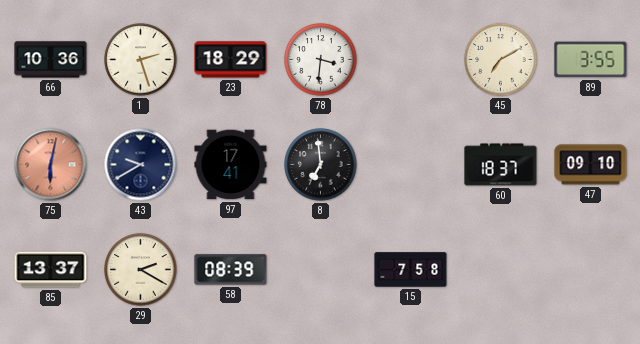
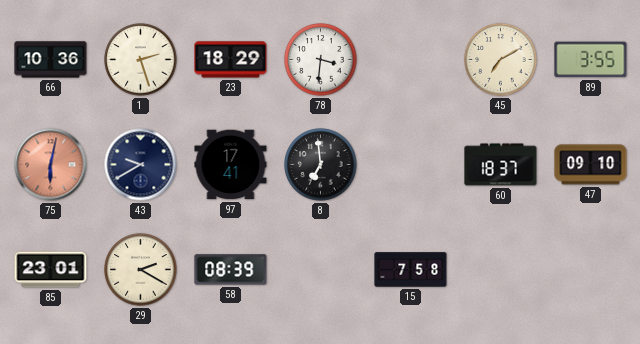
85: 13:37 -> 23:01
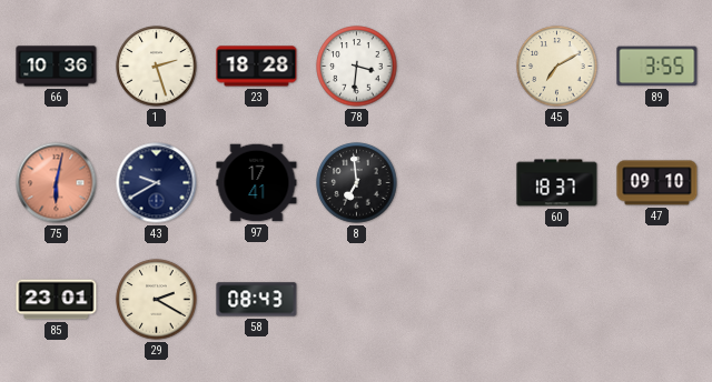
23: 18:29 -> 18:28
58: 08:39 -> 08:43
15: 7:58 -> none
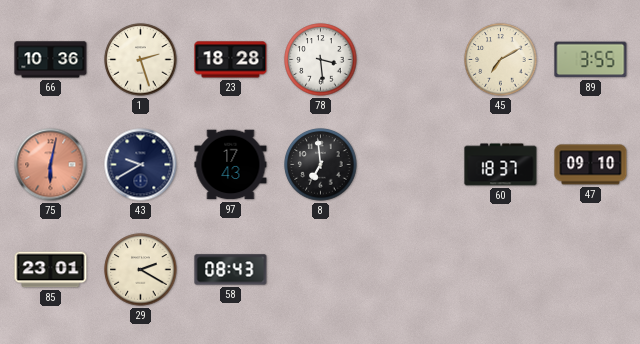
78: 3:31 -> 3:29
97: 17:41 -> 17:43
